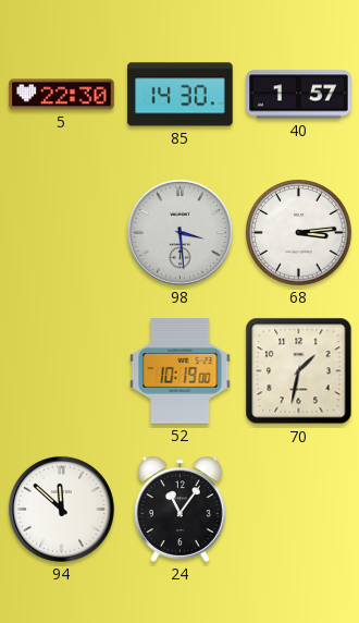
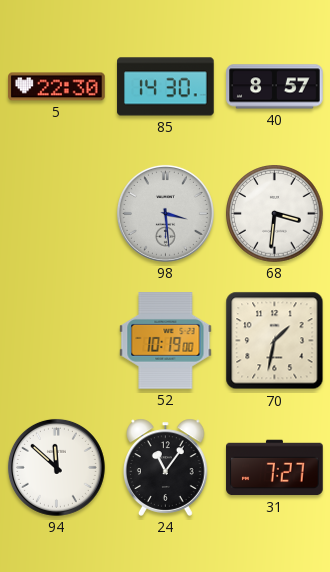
40: 1:57 -> 8:57
68: 3:14 -> 3:31
31: none -> 7:27
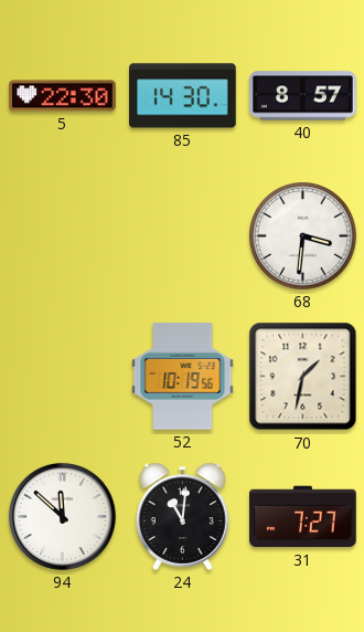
98: 3:29 -> none
52: 10:19:00 -> 10:19:56
24: 11:06 -> 11:01
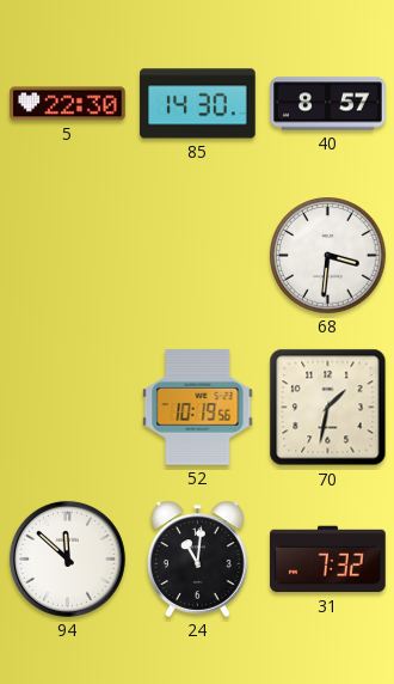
31: 7:27 -> 7:32
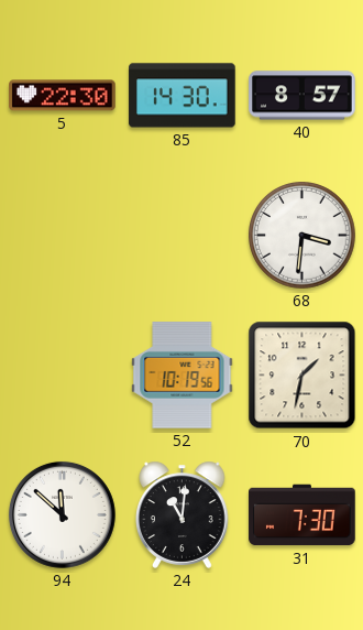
31: 7:32 -> 7:30
